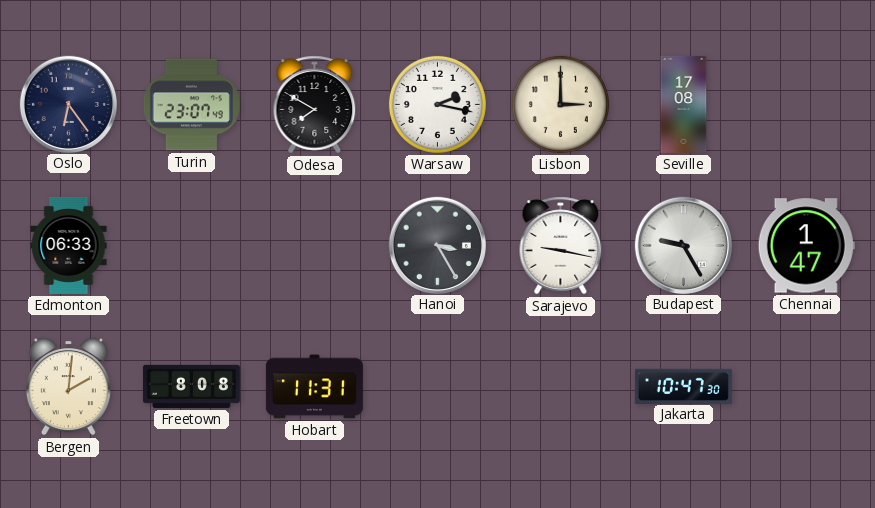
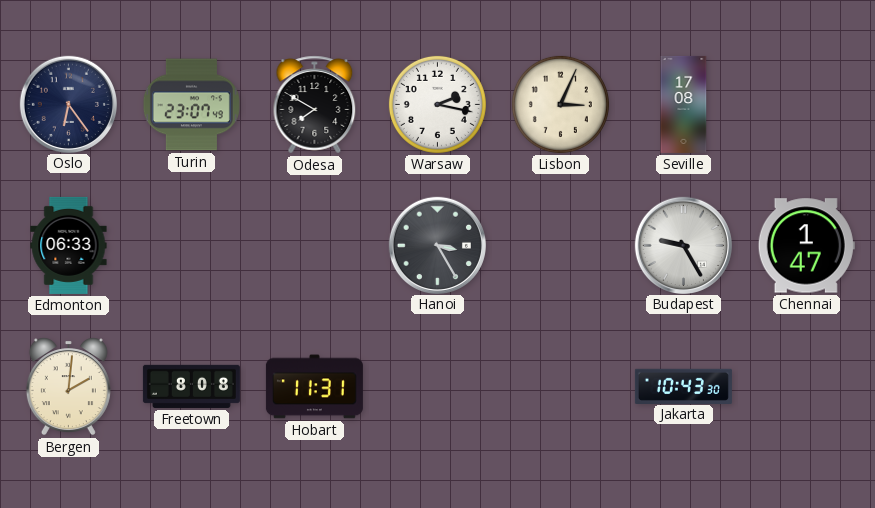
Lisbon: 3:00 -> 3:04
Sarajevo: 9:17 -> none
Jakarta: 10:47 -> 10:43
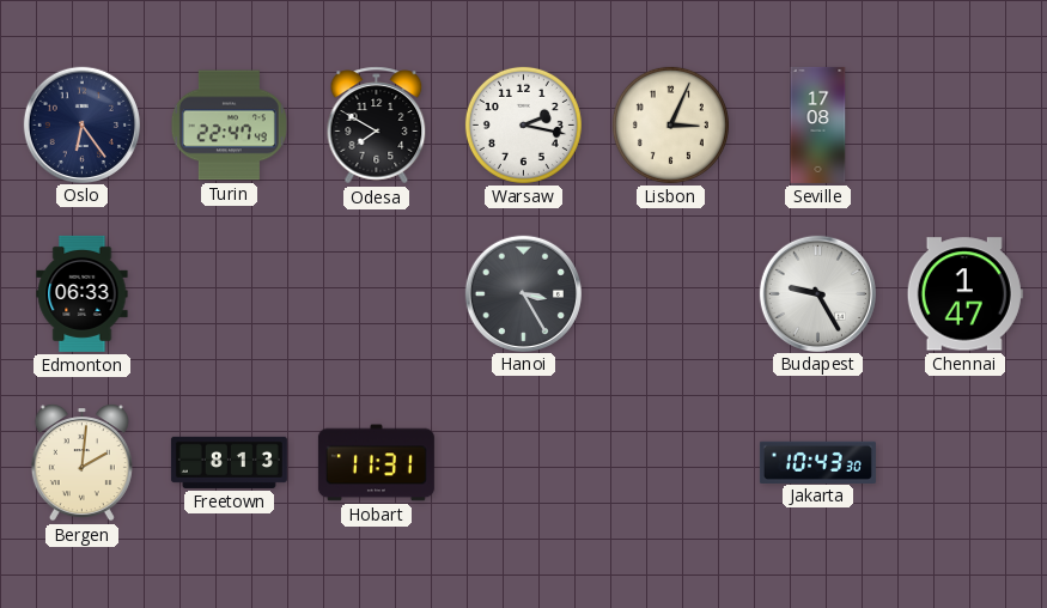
Turin: 23:07 -> 22:47
Freetown: 8:08 -> 8:13
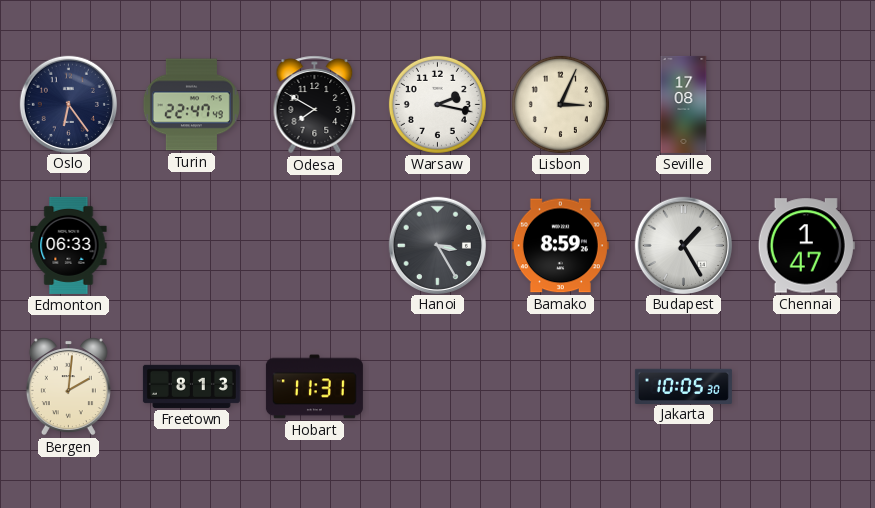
Bamako: none -> 8:59
Budapest: 9:25 -> 1:25
Jakarta: 10:43 -> 10:05
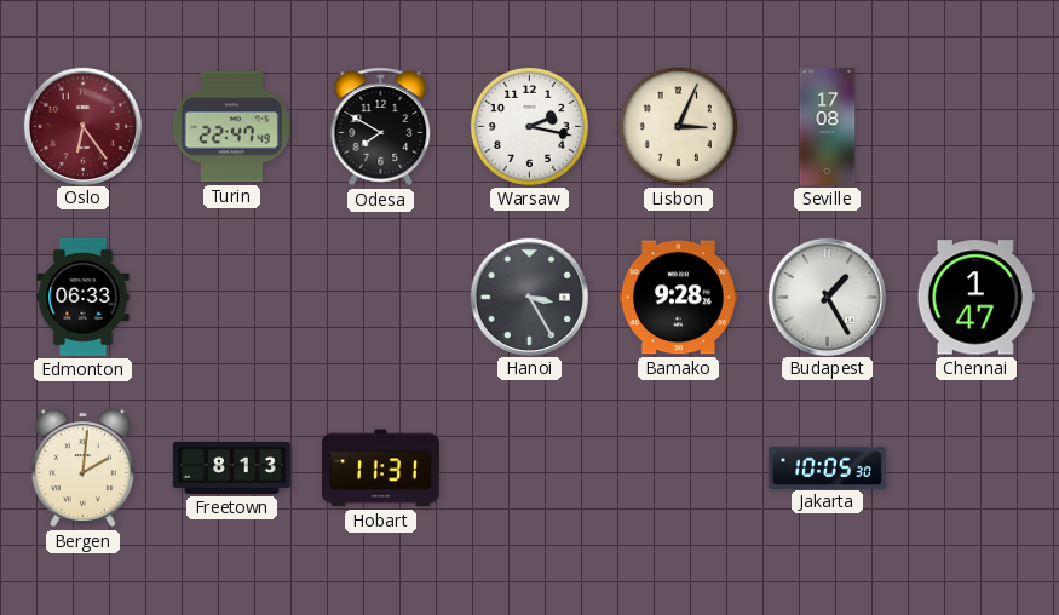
Oslo dial: navy -> burgundy
Bamako: 8:59 -> 9:28
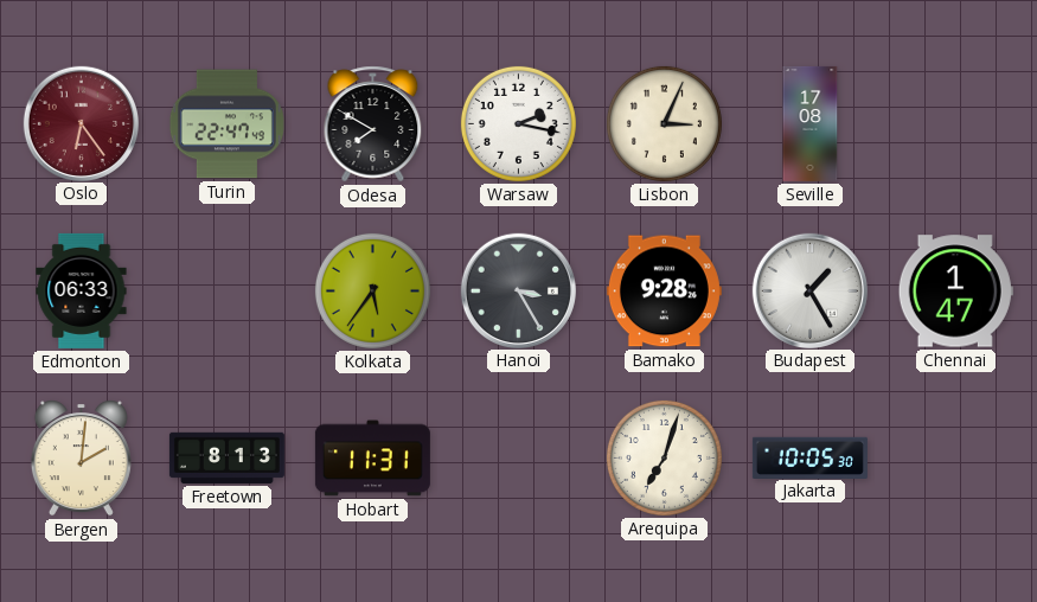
Kolkata: none -> 5:36
Arequipa: none -> 7:03
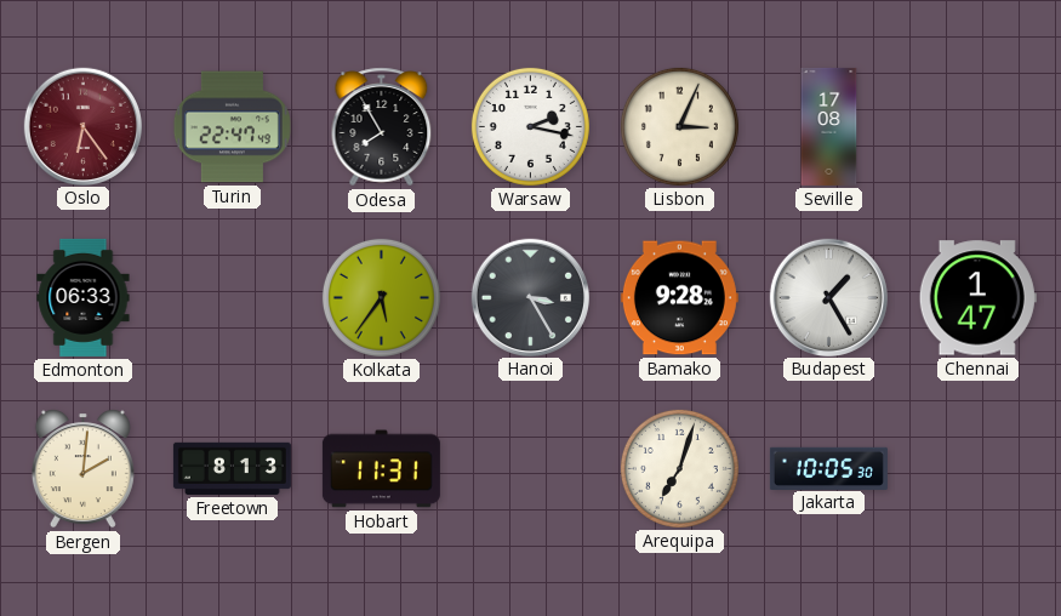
Odesa: 7:50 -> 7:55
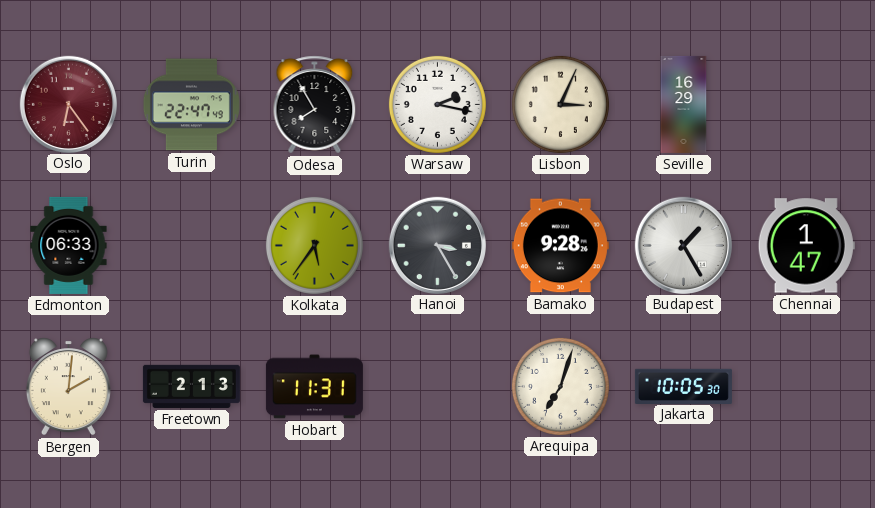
Seville: 17:08 -> 16:29
Freetown: 8:13 -> 2:13
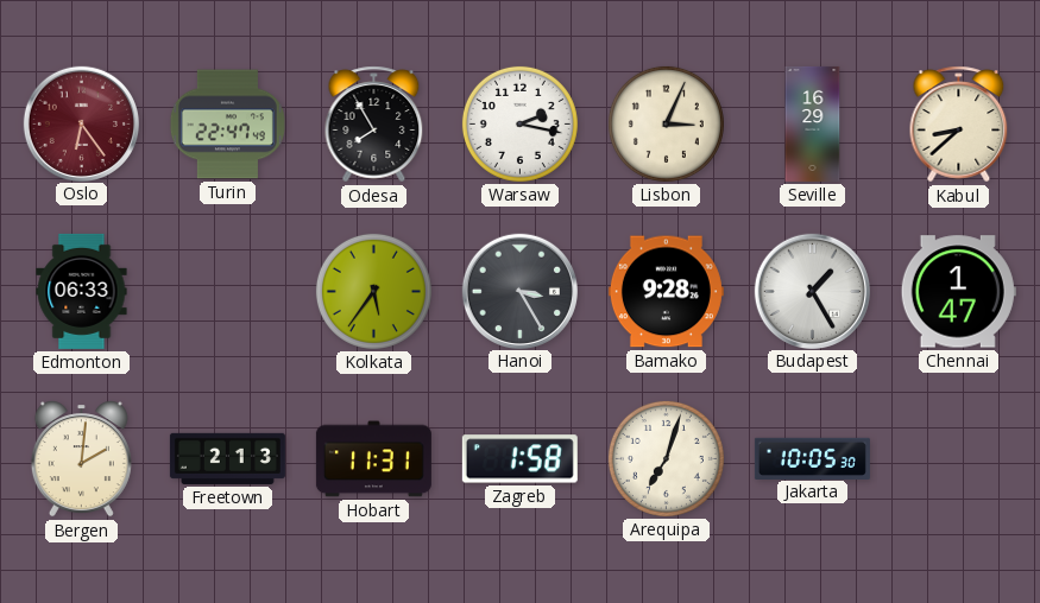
Kabul: none -> 8:38
Zagreb: none -> 1:58
